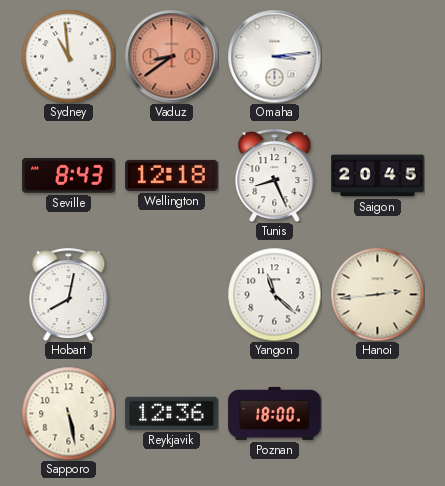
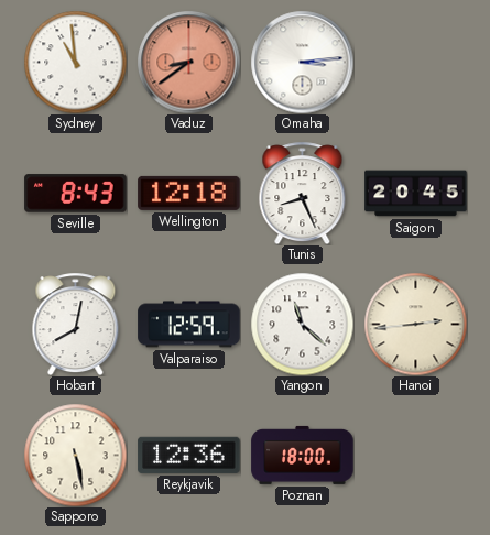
Valparaiso: none -> 12:59
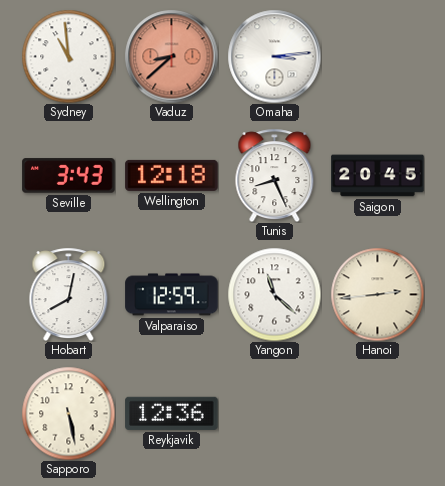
Vaduz: 8:39 -> 8:38
Seville: 8:43 -> 3:43
Poznan: 18:00 -> none
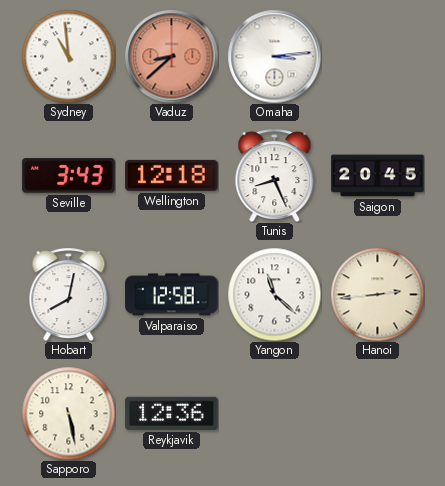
Valparaiso: 12:59 -> 12:58
